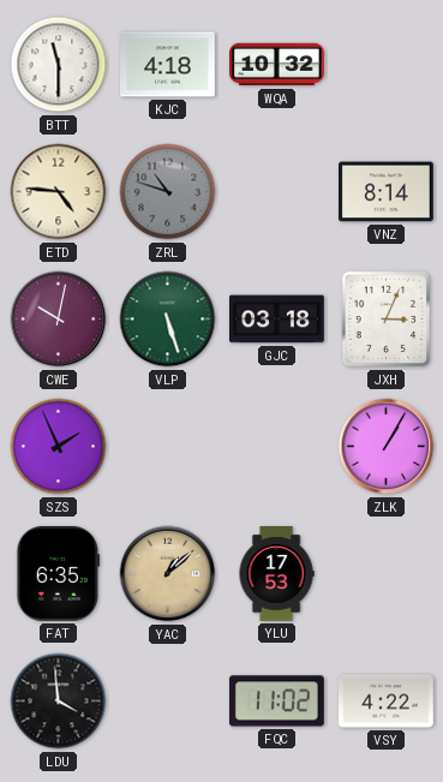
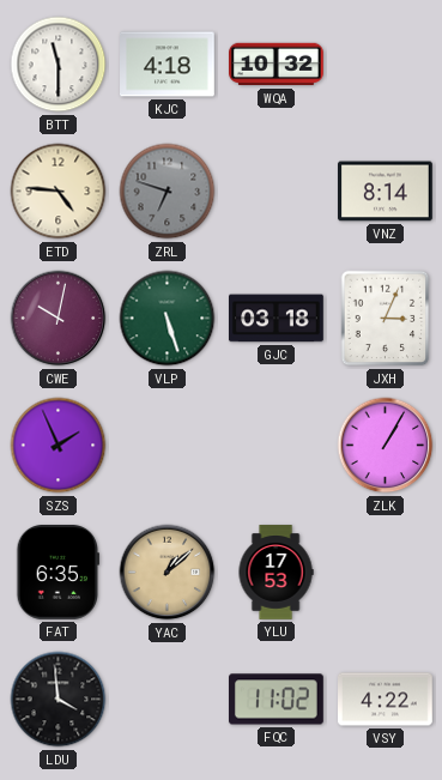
ZRL: 10:48 -> 6:48
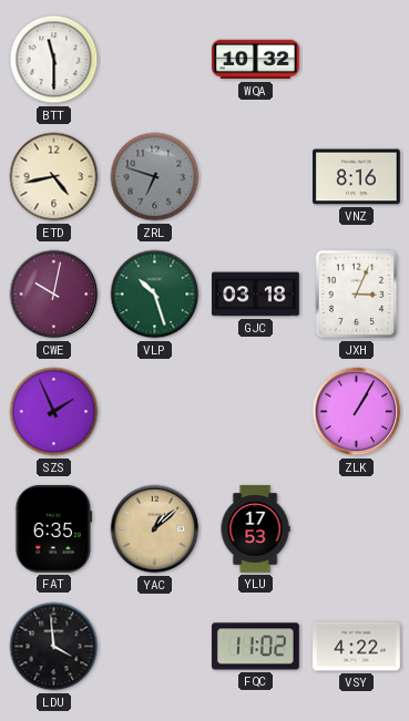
KJC: 4:18 -> none
ETD: 4:46 -> 4:43
VNZ: 8:14 -> 8:16
VLP: 5:27 -> 10:27
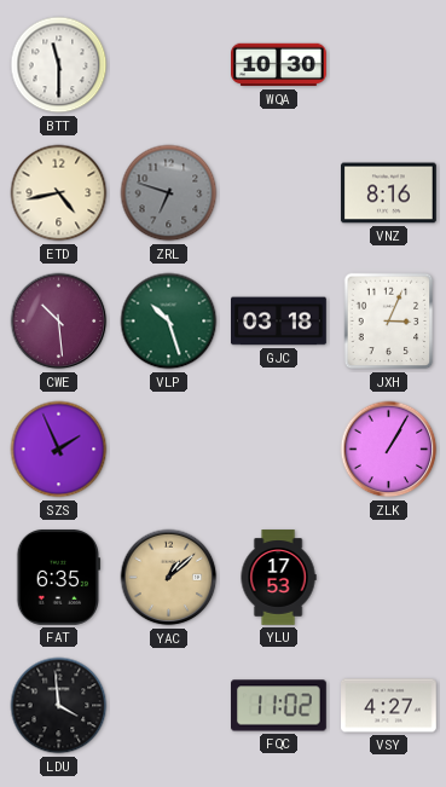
WQA: 10:32 -> 10:30
CWE: 10:02 -> 10:29
VSY: 4:22 -> 4:27
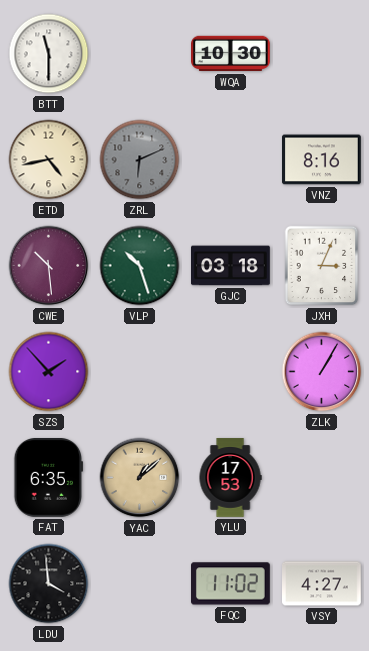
ZRL: 6:48 -> 6:11
SZS: 1:56 -> 1:53
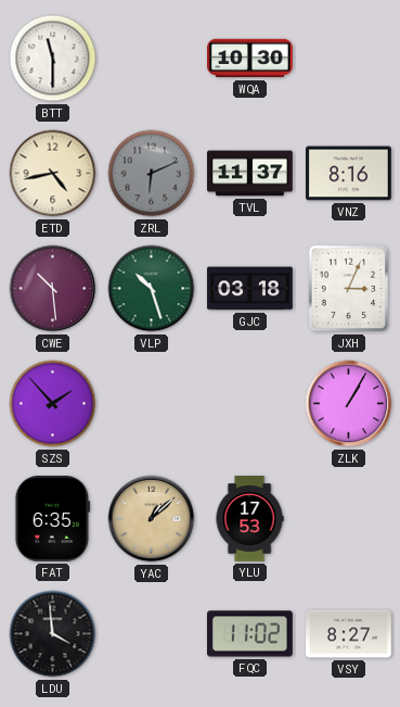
TVL: none -> 11:37
VSY: 4:27 -> 8:27
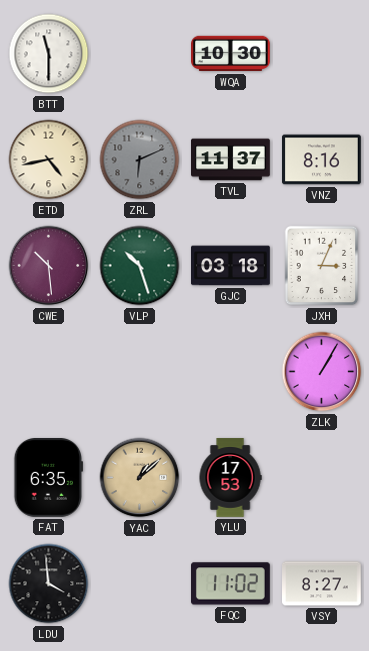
SZS: 1:53 -> none
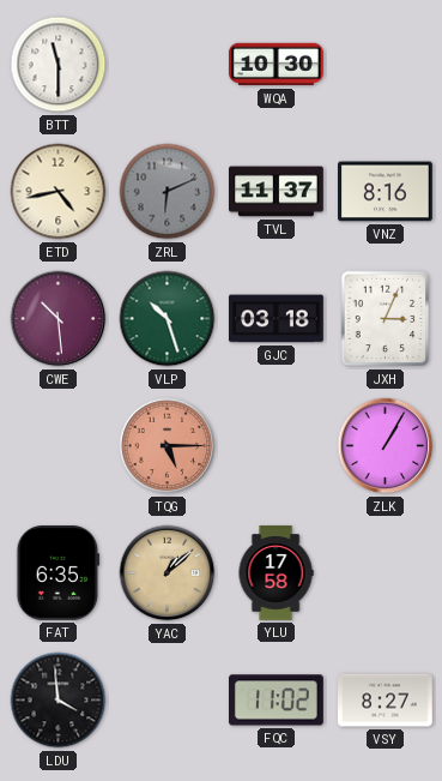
TQG: none -> 5:15
YLU: 17:53 -> 17:58
